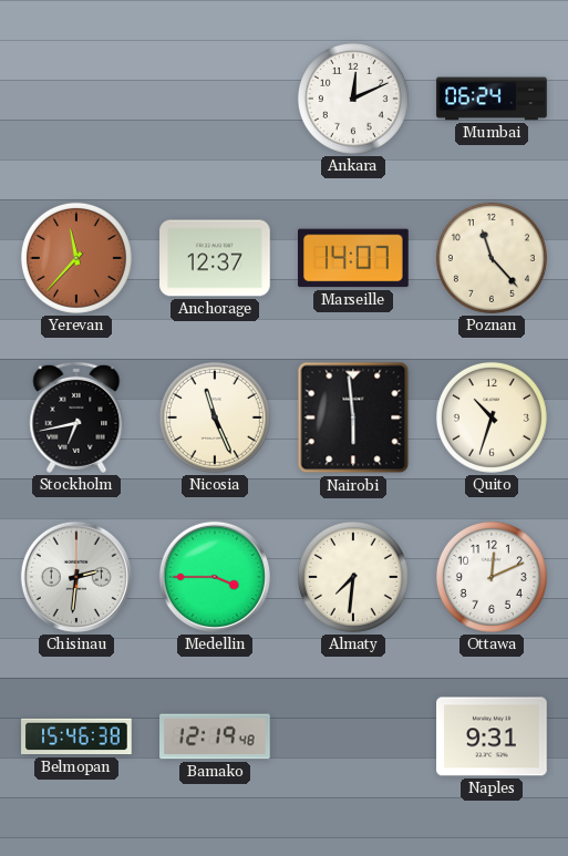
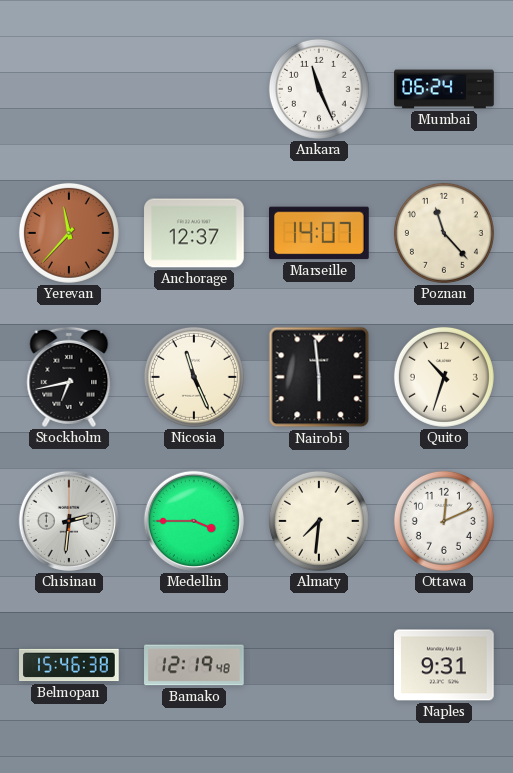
Ankara: 12:11 -> 11:26
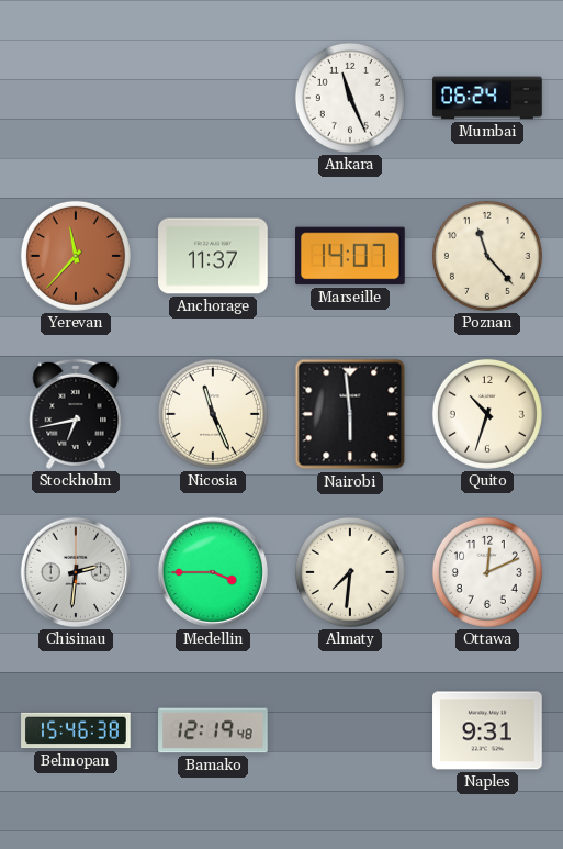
Anchorage: 12:37 -> 11:37
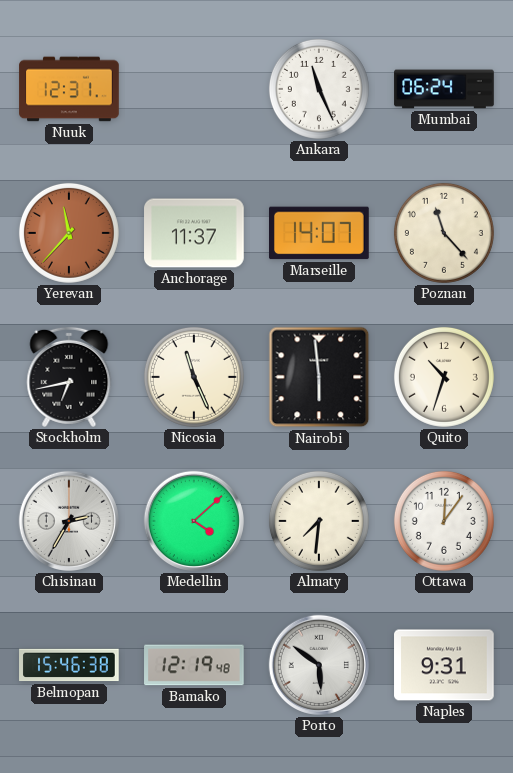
Nuuk: none -> 12:31
Chisinau: 2:31 -> 2:35
Medellin: 3:45 -> 4:08
Ottawa: 12:11 -> 12:06
Porto: none -> 5:51
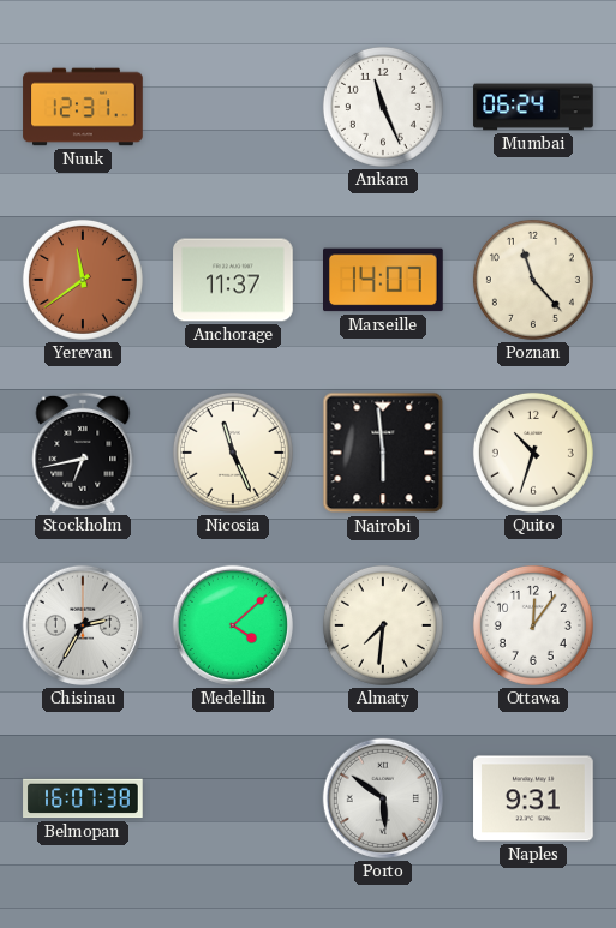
Yerevan: 11:37 -> 11:39
Belmopan: 15:46 -> 16:07
Bamako: 12:19 -> none
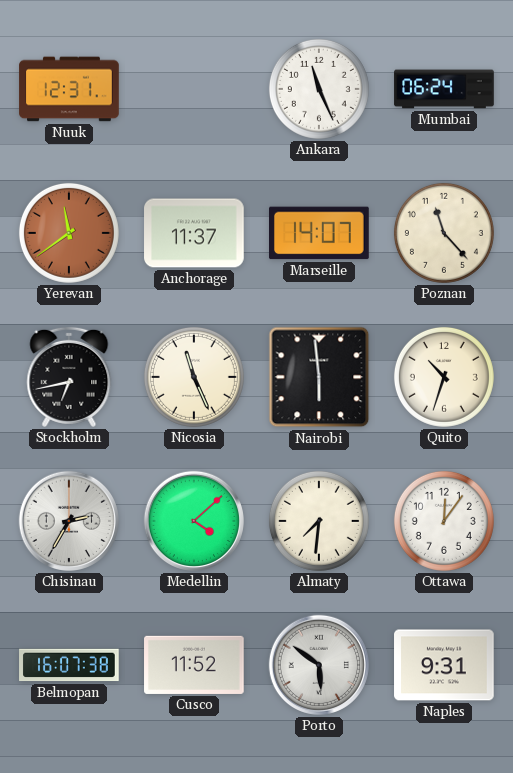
Cusco: none -> 11:52
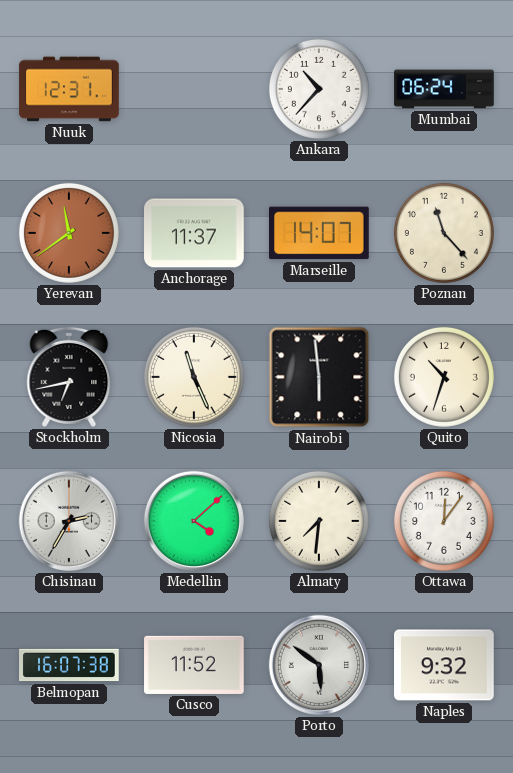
Ankara: 11:26 -> 10:37
Naples: 9:31 -> 9:32
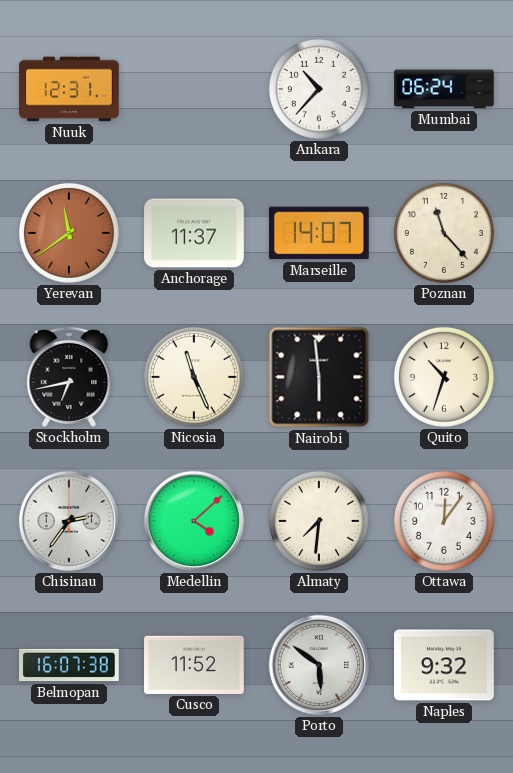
Chisinau: 2:35 -> 2:36
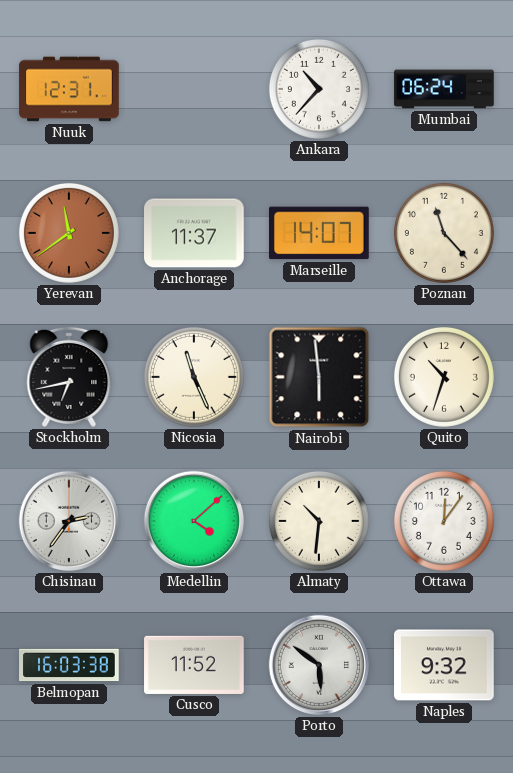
Almaty: 7:31 -> 10:31
Belmopan: 16:07 -> 16:03
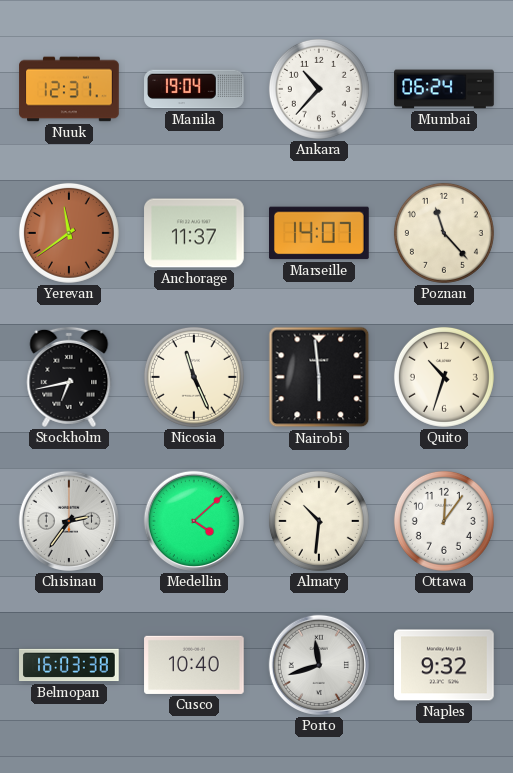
Manila: none -> 19:04
Cusco: 11:52 -> 10:40
Porto: 5:51 -> 11:42
